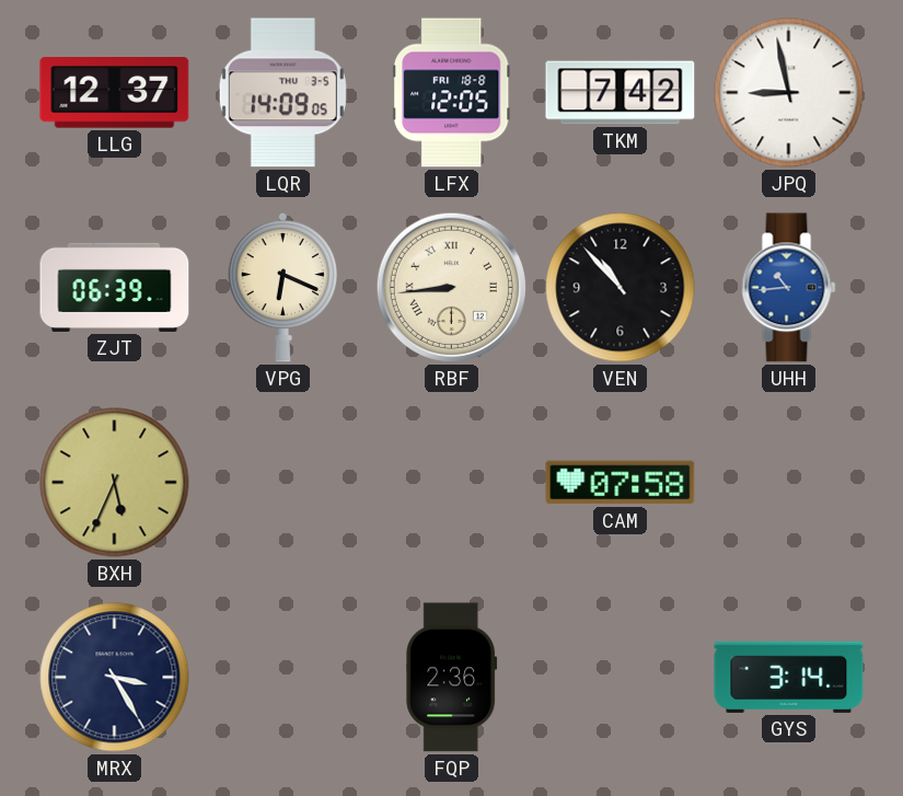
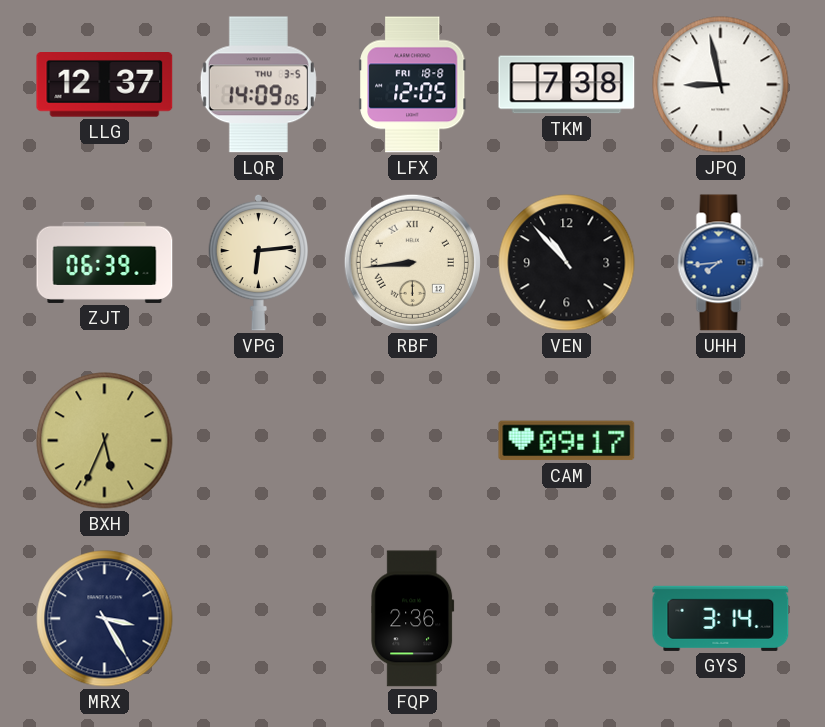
TKM: 7:42 -> 7:38
VPG: 6:19 -> 6:14
UHH: 10:44 -> 7:44
CAM: 07:58 -> 09:17
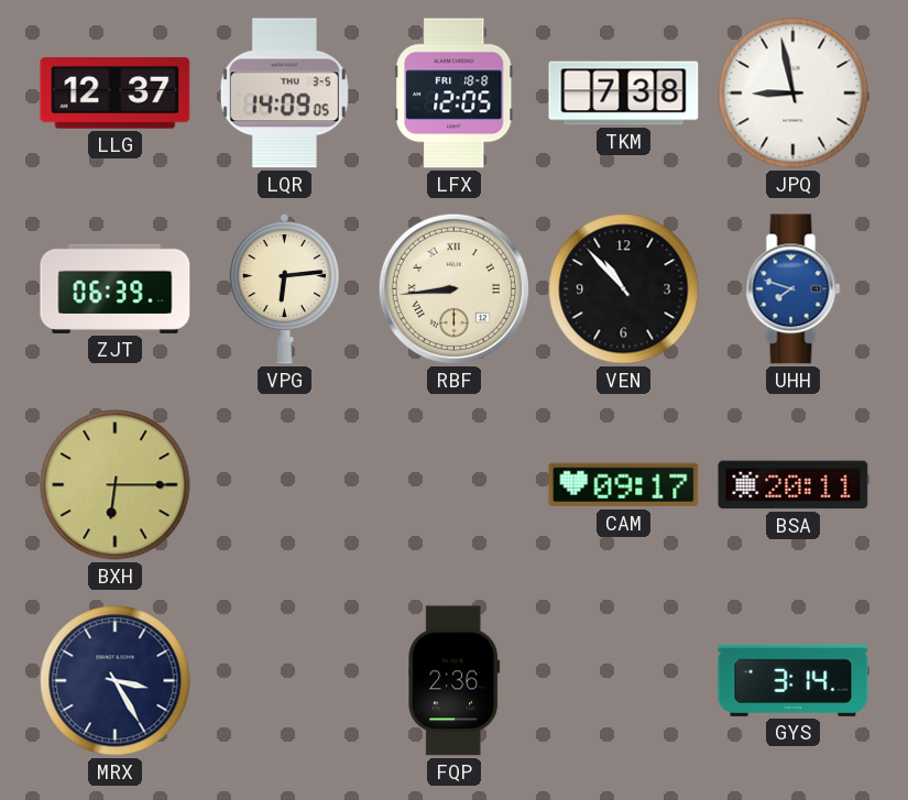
UHH: 7:44 -> 7:48
BXH: 5:34 -> 6:15
BSA: none -> 20:11
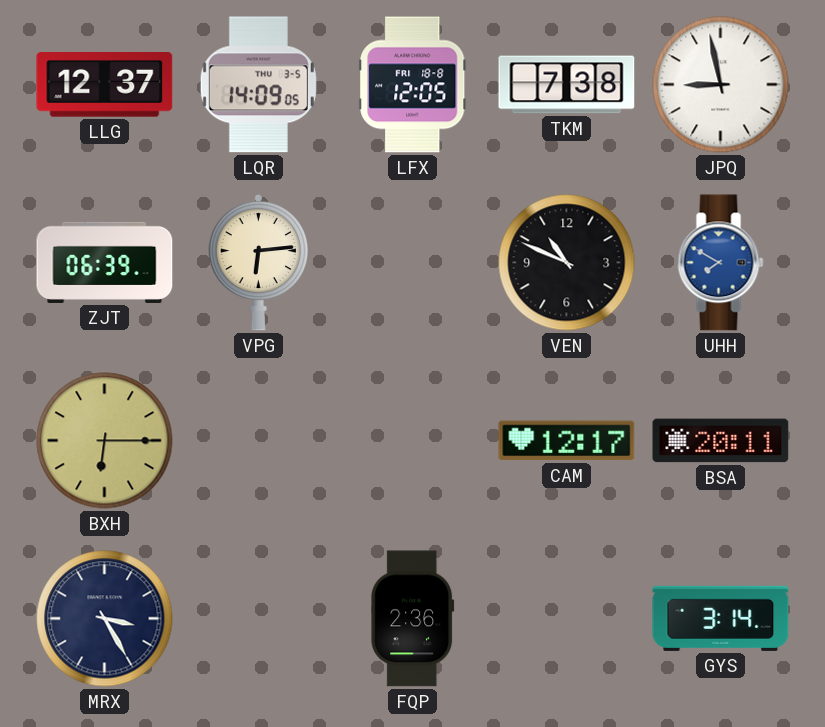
RBF: 8:44 -> none
VEN: 10:53 -> 10:49
UHH: 7:48 -> 7:50
CAM: 09:17 -> 12:17
